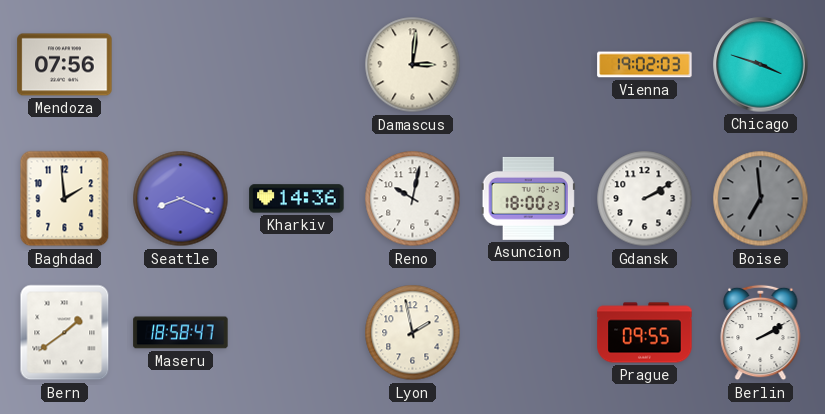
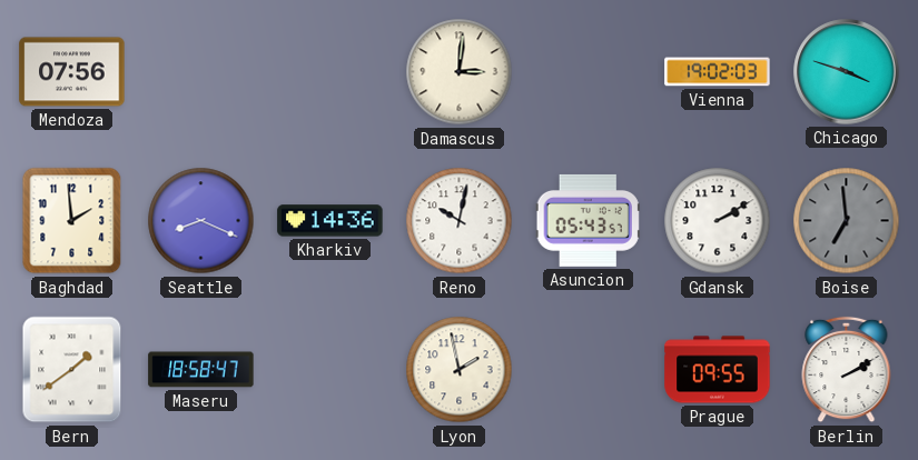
Asuncion: 18:00 -> 05:43
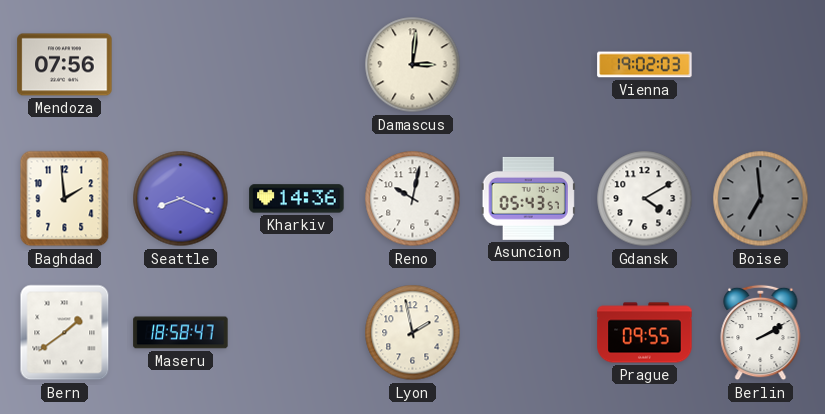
Chicago: 3:48 -> none
Gdansk: 2:10 -> 4:10
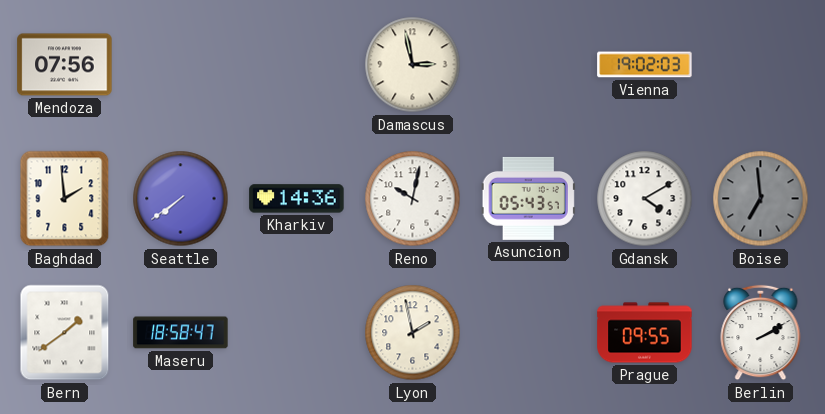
Damascus: 3:01 -> 2:58
Seattle: 8:19 -> 7:39
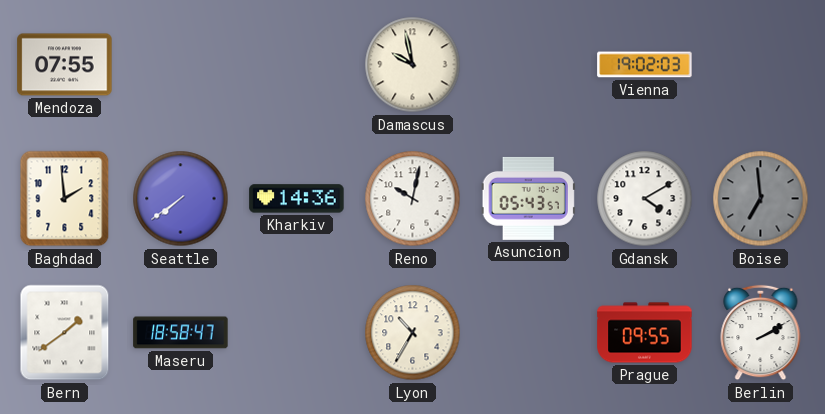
Mendoza: 07:56 -> 07:55
Damascus: 2:58 -> 9:58
Lyon: 1:58 -> 10:35
